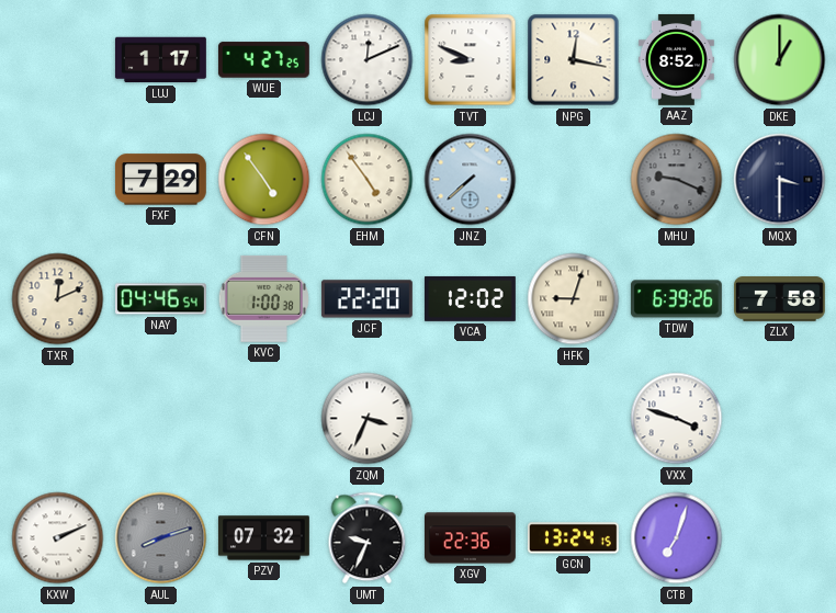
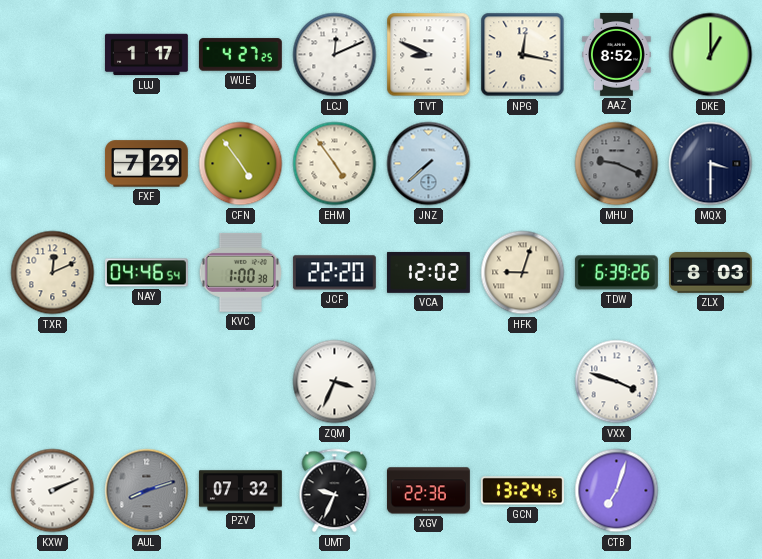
ZLX: 7:58 -> 8:03
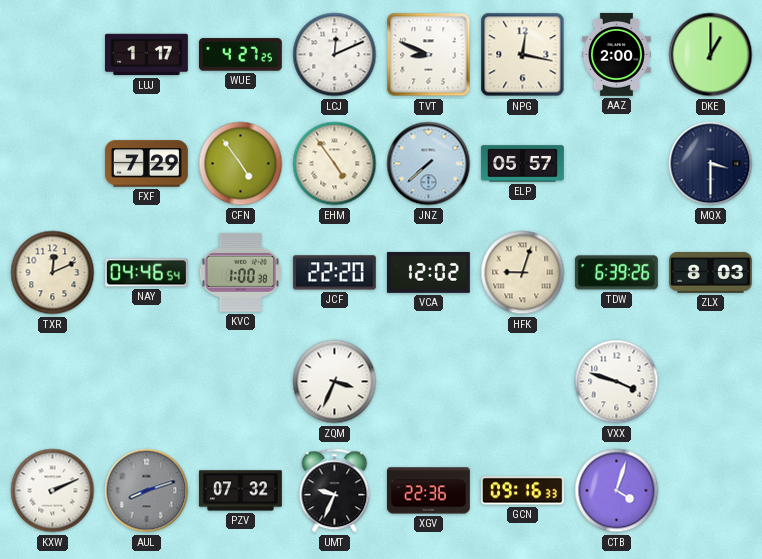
AAZ: 8:52 -> 2:00
ELP: none -> 05:57
MHU: 9:19 -> none
GCN: 13:24 -> 09:16
CTB: 7:03 -> 4:03
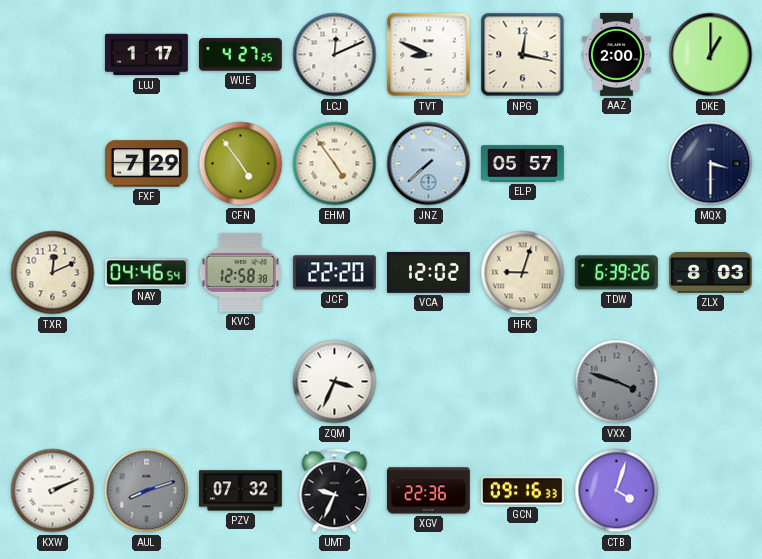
KVC: 1:00 -> 12:58
VXX dial: white -> grey
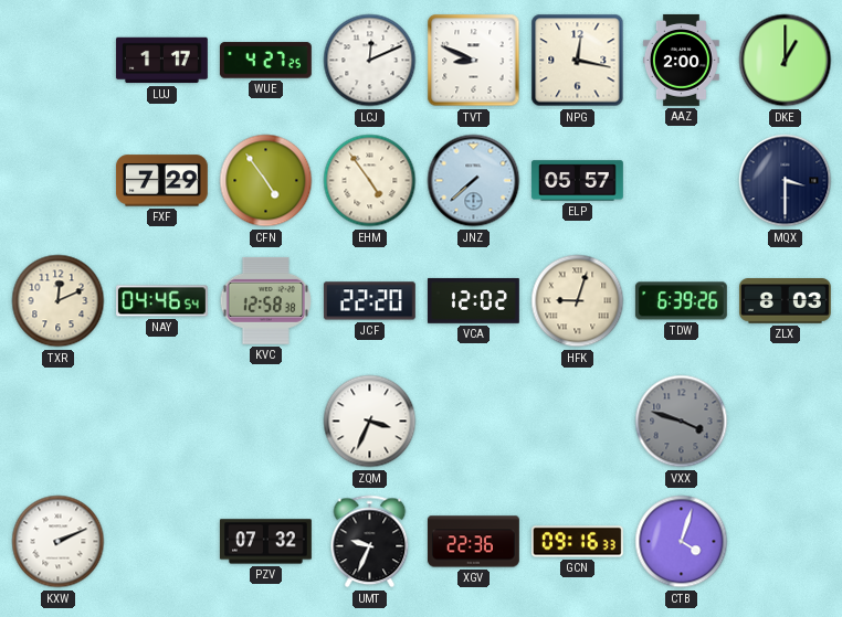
AUL: 8:12 -> none
